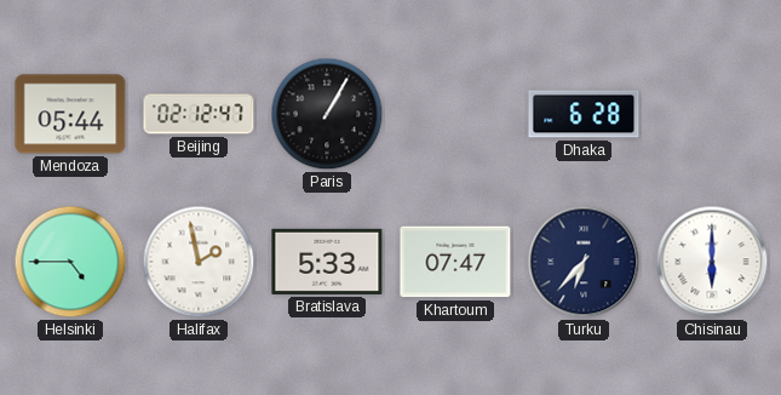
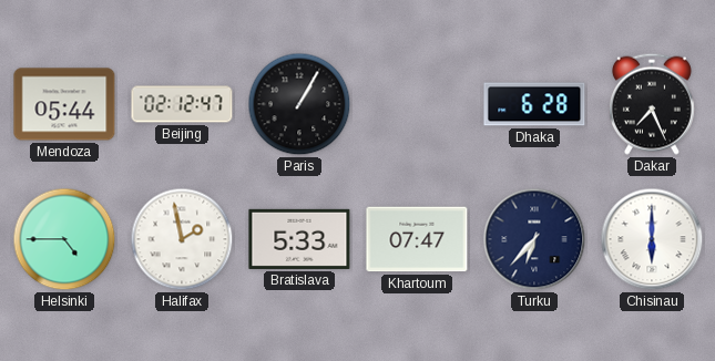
Dakar: none -> 7:26
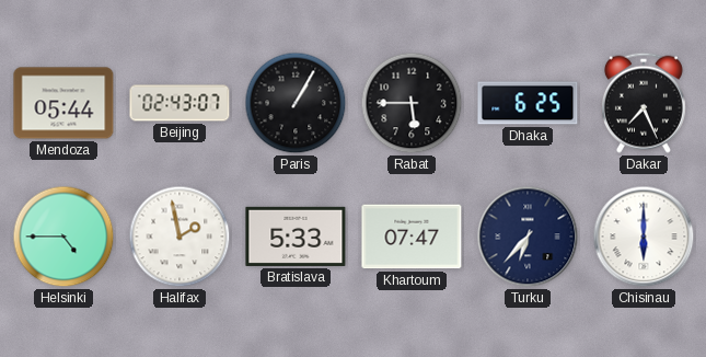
Beijing: 02:12 -> 02:43
Rabat: none -> 5:45
Dhaka: 6:28 -> 6:25
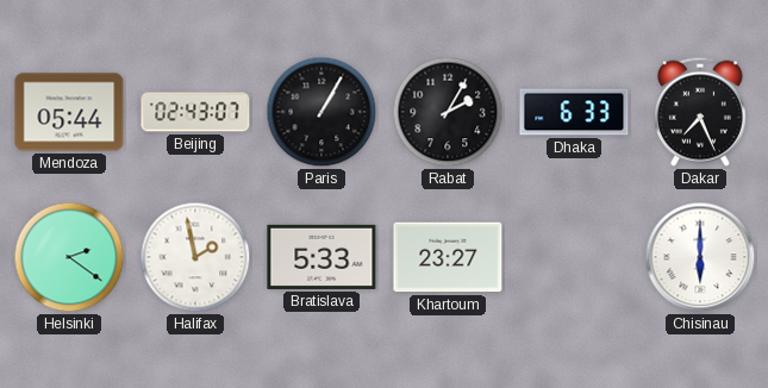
Rabat: 5:45 -> 2:05
Dhaka: 6:25 -> 6:33
Helsinki: 4:45 -> 2:21
Khartoum: 07:47 -> 23:27
Turku: 6:37 -> none
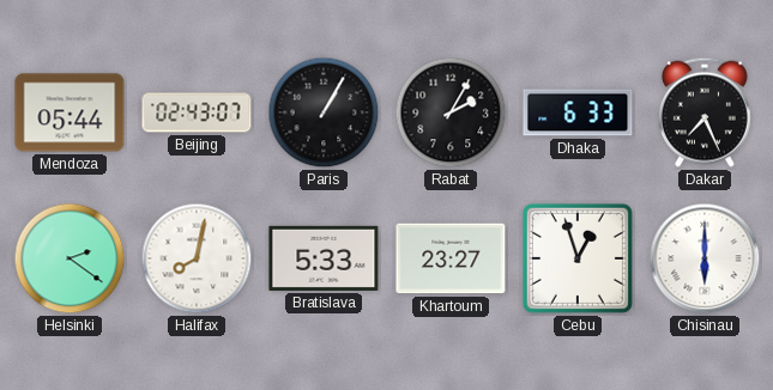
Halifax: 1:58 -> 8:02
Cebu: none -> 12:57
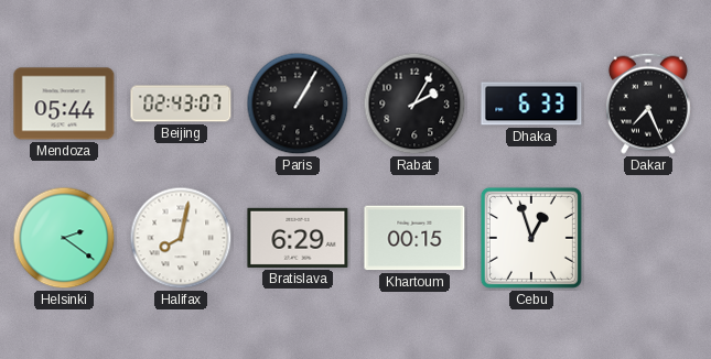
Bratislava: 5:33 -> 6:29
Khartoum: 23:27 -> 00:15
Chisinau: 6:00 -> none
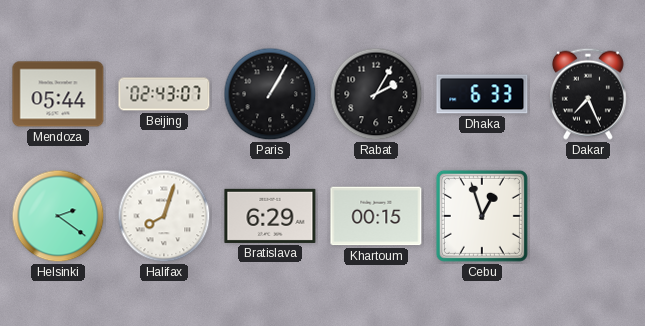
Halifax: 8:02 -> 8:03
